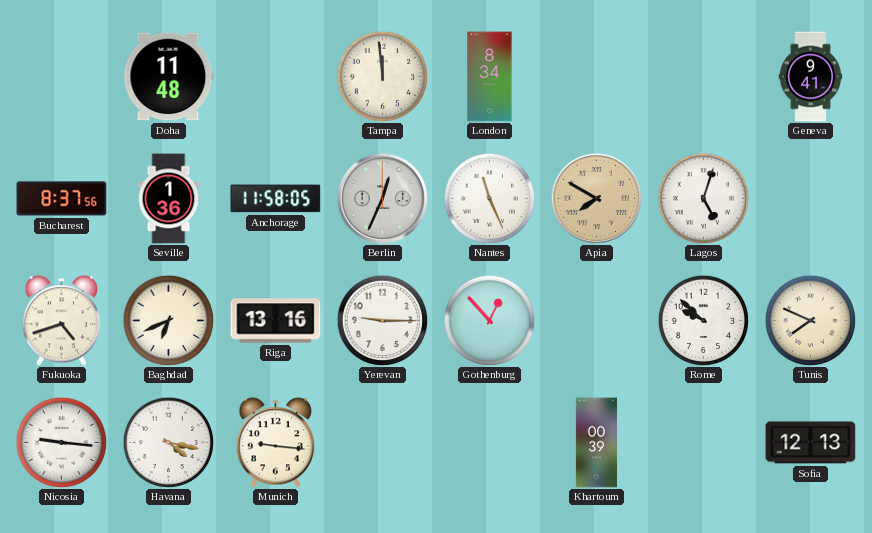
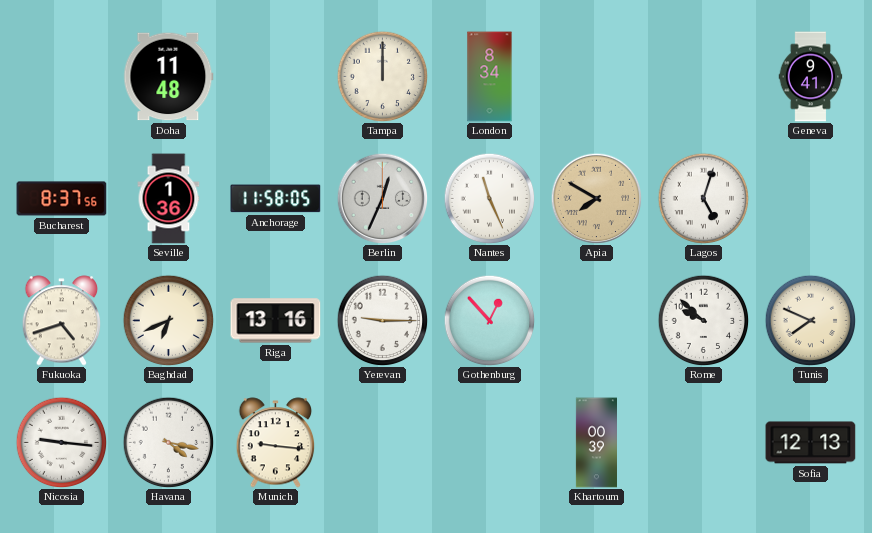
Tampa: 11:59 -> 12:00
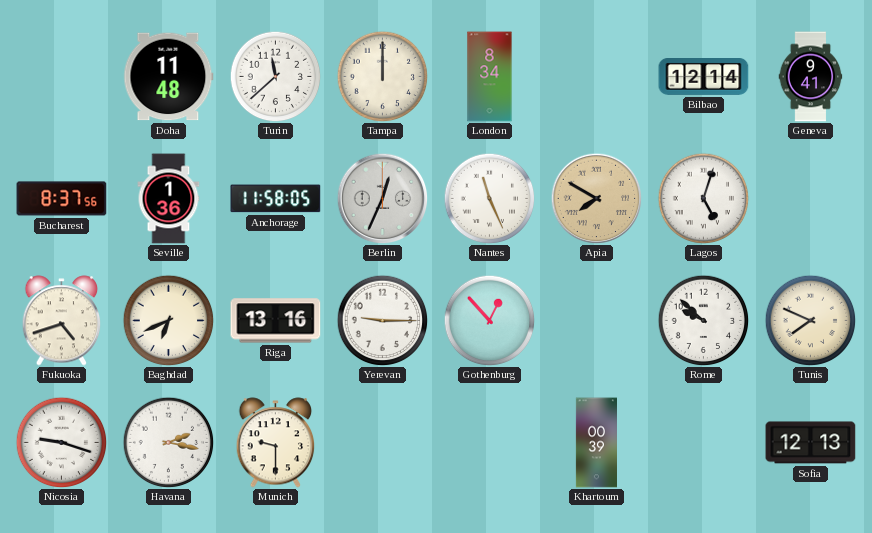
Turin: none -> 11:38
Bilbao: none -> 12:14
Nicosia: 9:16 -> 9:18
Havana: 4:17 -> 2:17
Munich: 9:16 -> 9:30
